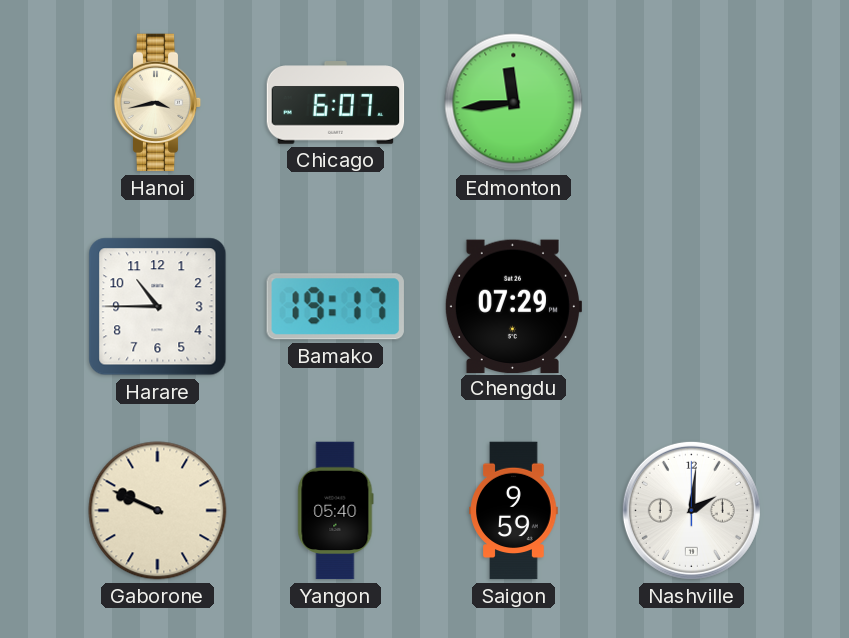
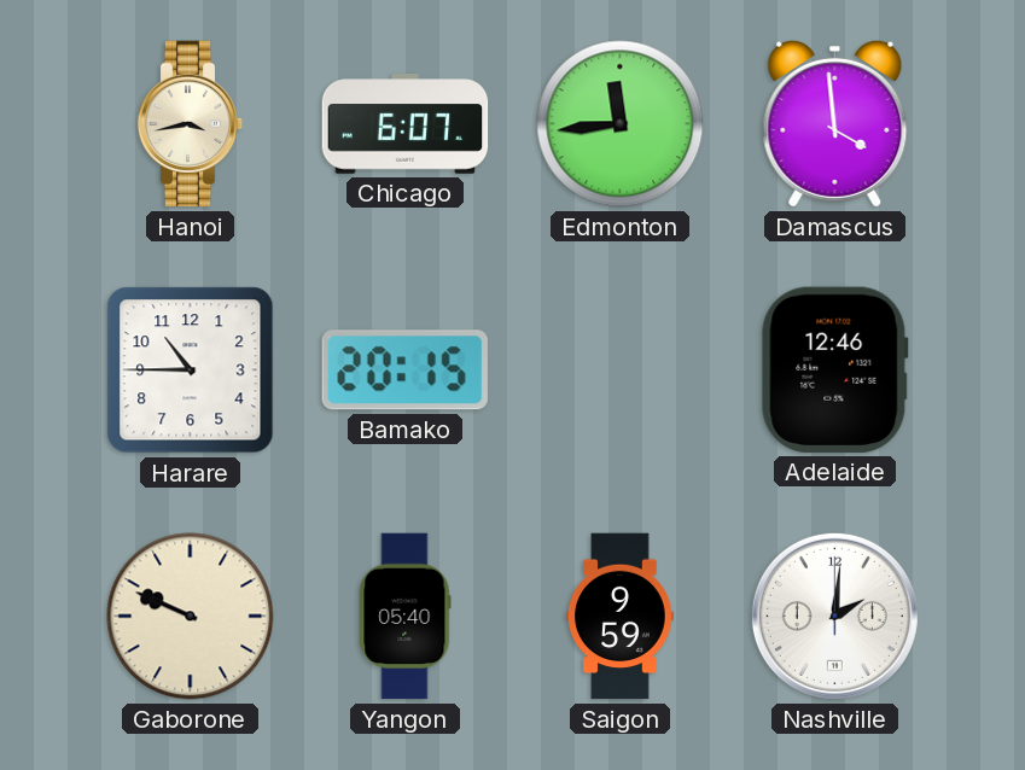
Damascus: none -> 3:59
Bamako: 19:17 -> 20:15
Chengdu: 07:29 -> none
Adelaide: none -> 12:46
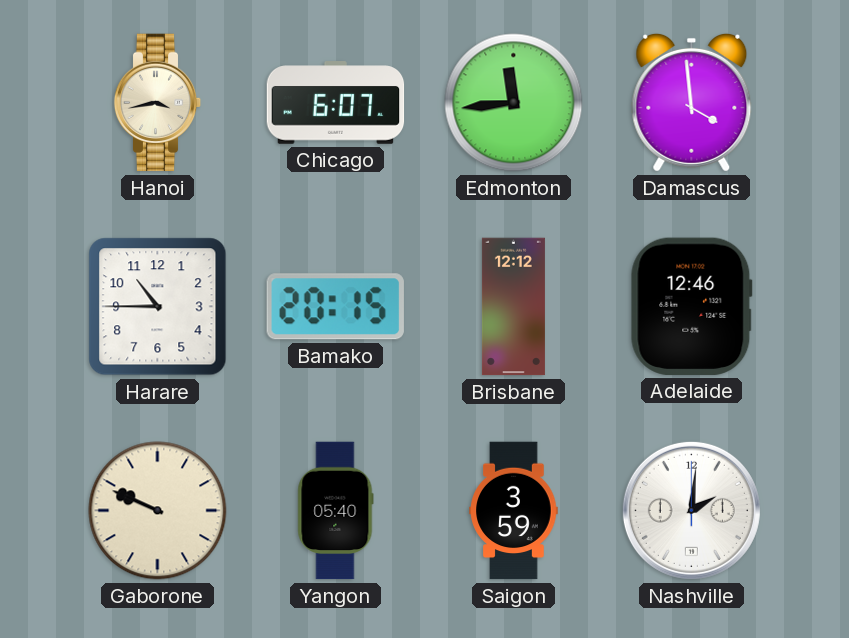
Brisbane: none -> 12:12
Saigon: 9:59 -> 3:59
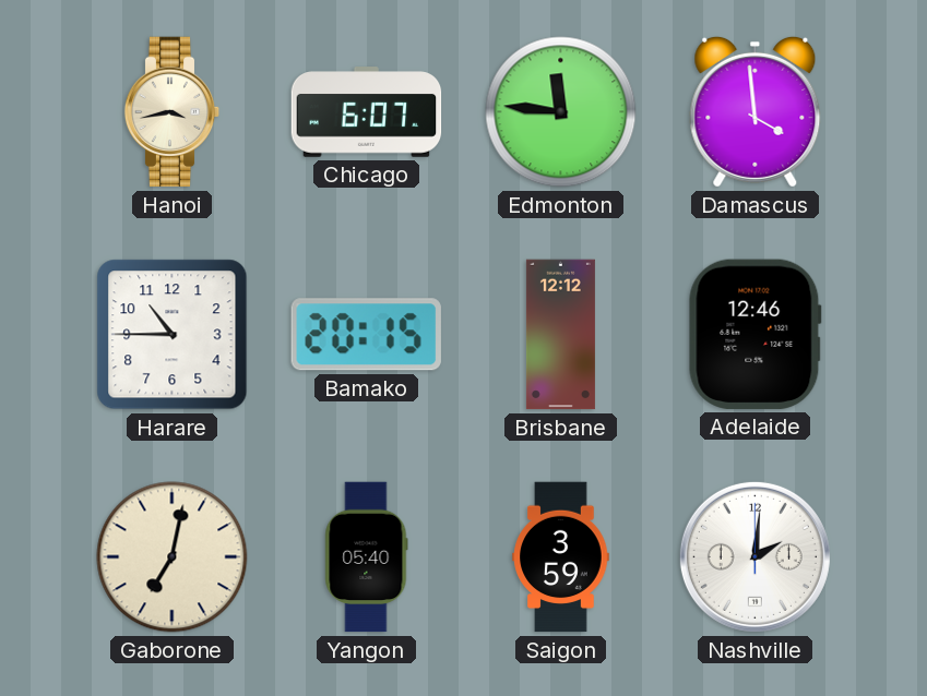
Edmonton: 11:44 -> 11:46
Gaborone: 9:49 -> 7:02
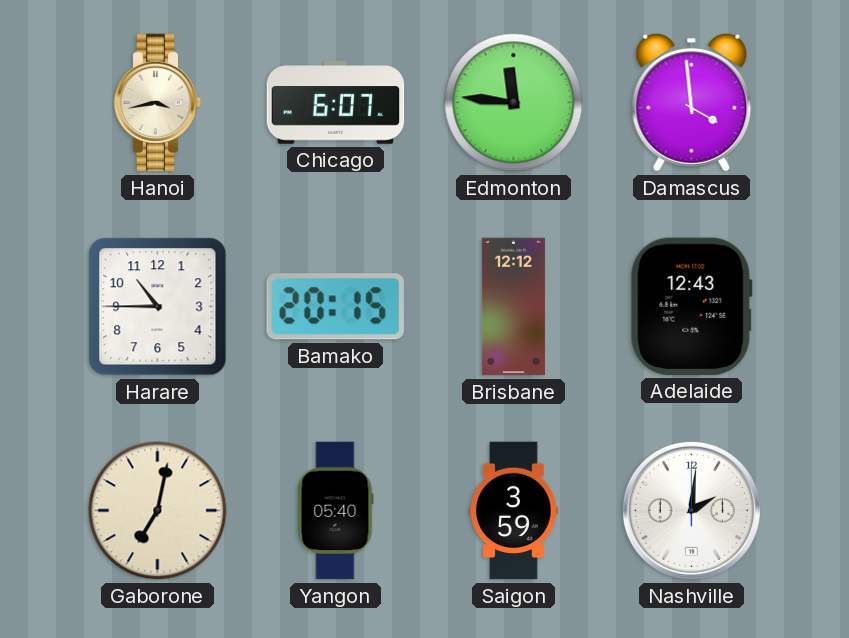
Adelaide: 12:46 -> 12:43
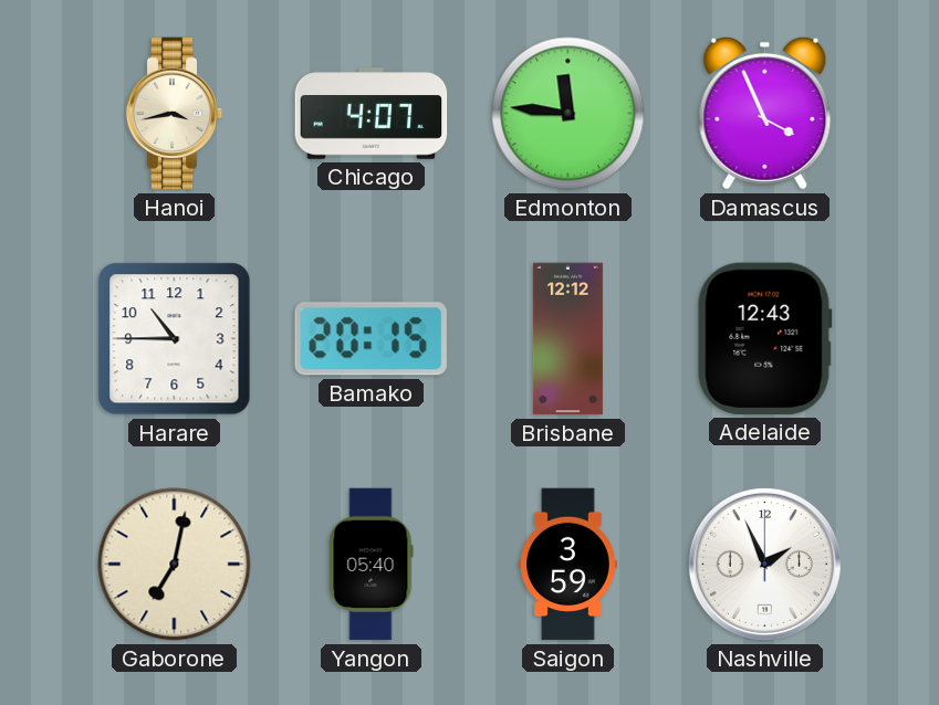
Chicago: 6:07 -> 4:07
Damascus: 3:59 -> 3:56
Nashville: 2:01 -> 1:56
